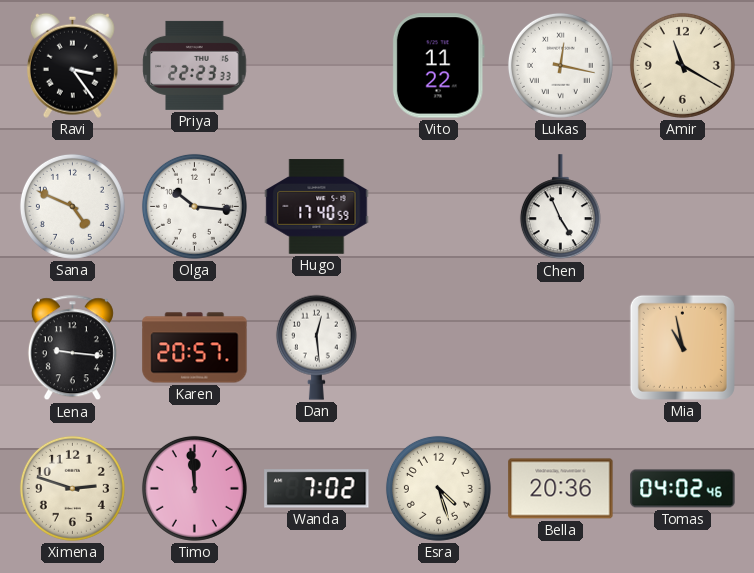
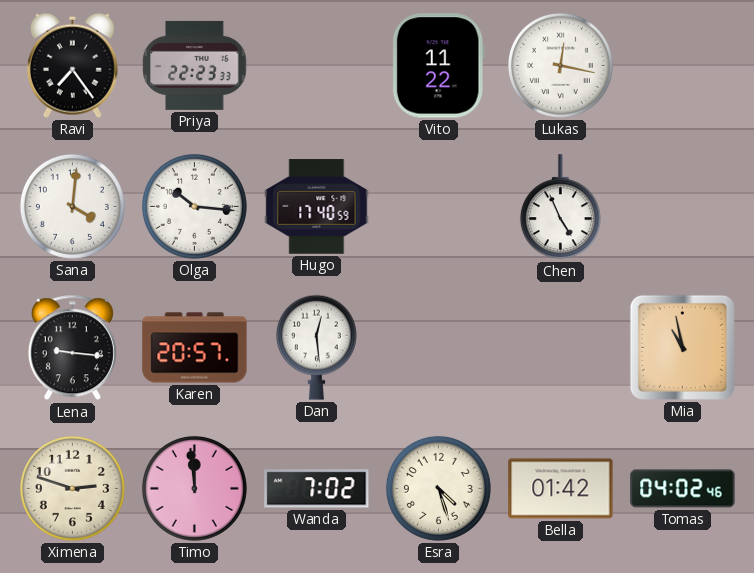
Ravi: 3:24 -> 7:24
Amir: 11:20 -> none
Sana: 4:49 -> 4:01
Bella: 20:36 -> 01:42
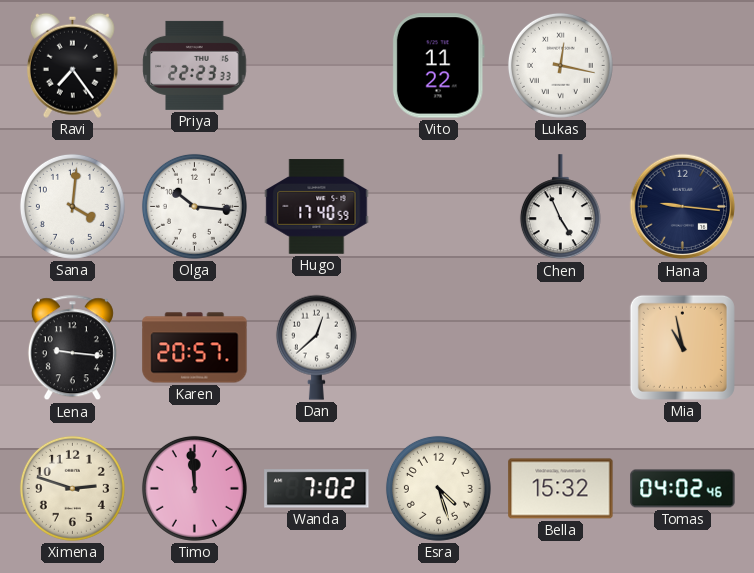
Hana: none -> 9:16
Dan: 12:29 -> 12:38
Bella: 01:42 -> 15:32
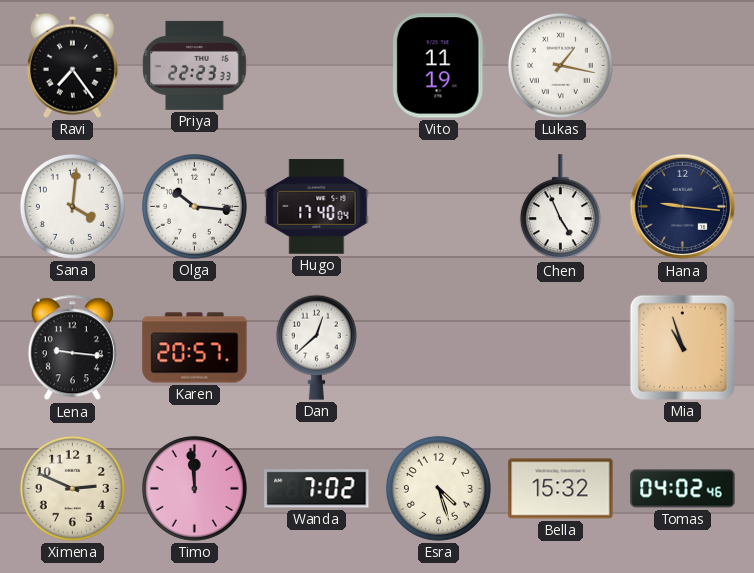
Vito: 11:22 -> 11:19
Lukas: 12:17 -> 1:17
Hugo: 17:40:59 -> 17:40:04
Mia: 10:58 -> 10:57
Ximena: 2:48 -> 2:49
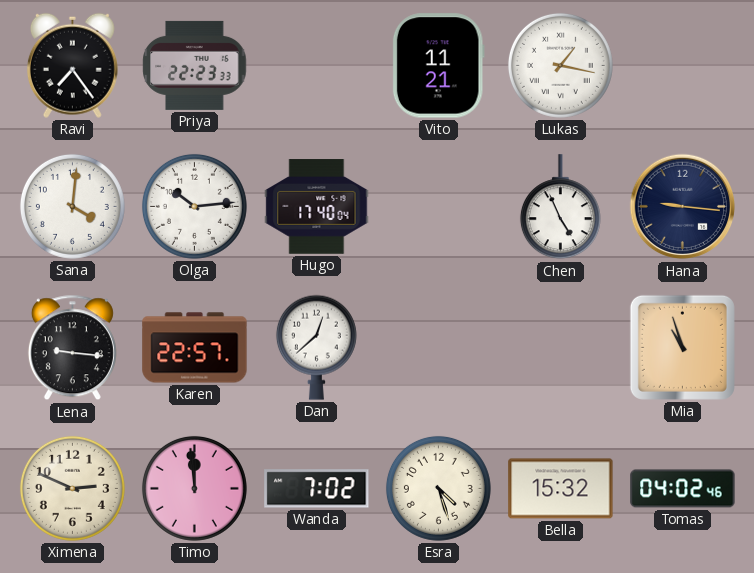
Vito: 11:19 -> 11:21
Olga: 10:16 -> 10:14
Karen: 20:57 -> 22:57
